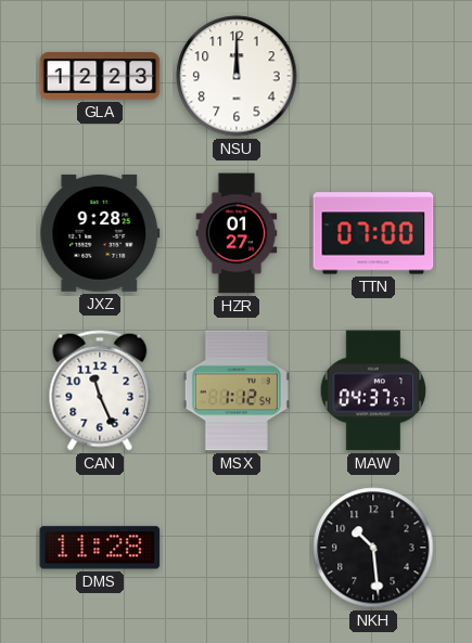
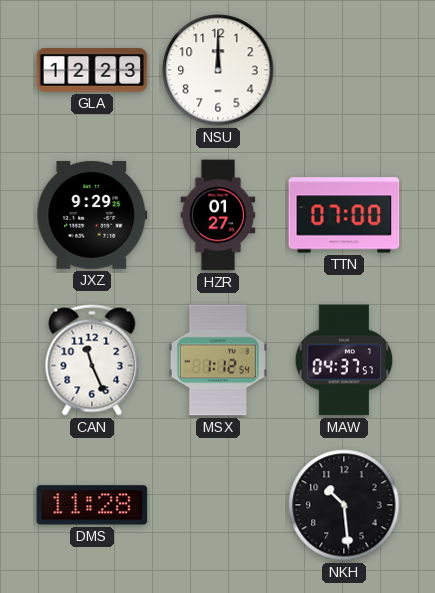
JXZ: 9:28 -> 9:29
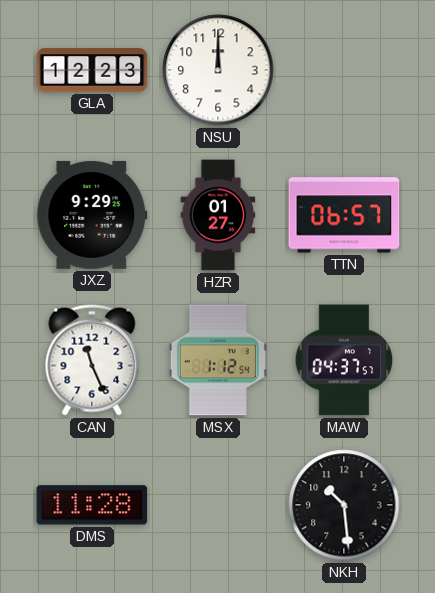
TTN: 07:00 -> 06:57
